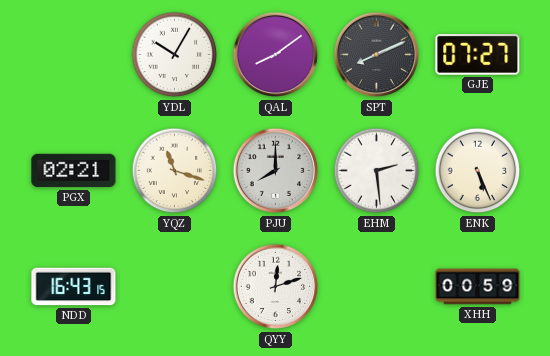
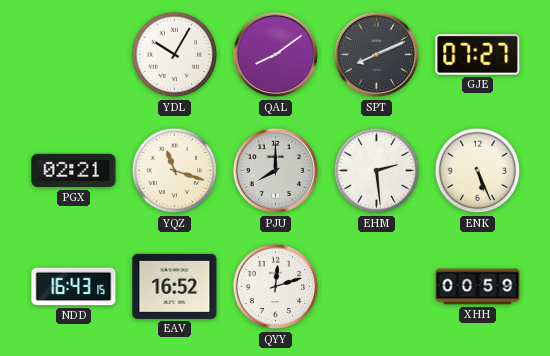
EAV: none -> 16:52
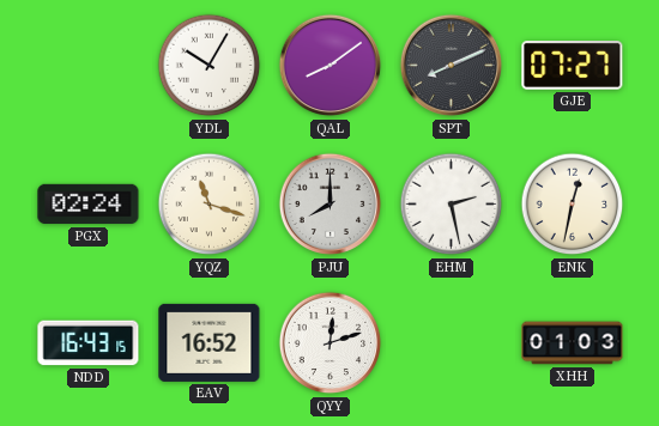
PGX: 02:21 -> 02:24
EHM: 2:29 -> 2:28
ENK: 5:26 -> 12:32
XHH: 00:59 -> 01:03
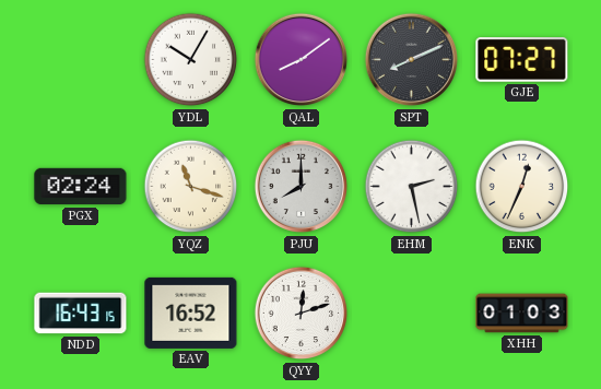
ENK: 12:32 -> 12:34
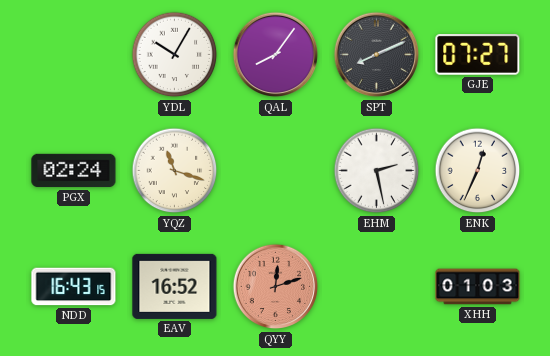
QAL: 8:09 -> 8:06
PJU: 8:00 -> none
QYY dial: white -> salmon
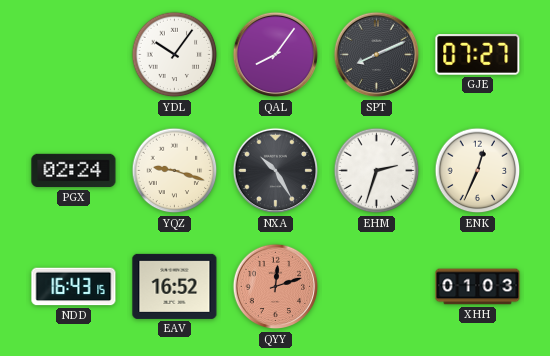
YDL: 10:05 -> 10:06
YQZ: 11:18 -> 9:18
NXA: none -> 10:25
EHM: 2:28 -> 2:33
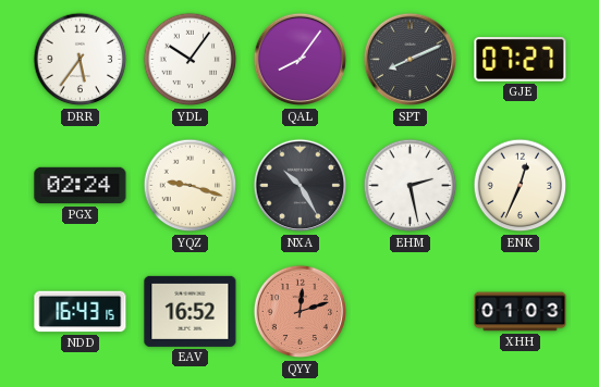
DRR: none -> 5:36
EHM: 2:33 -> 2:28
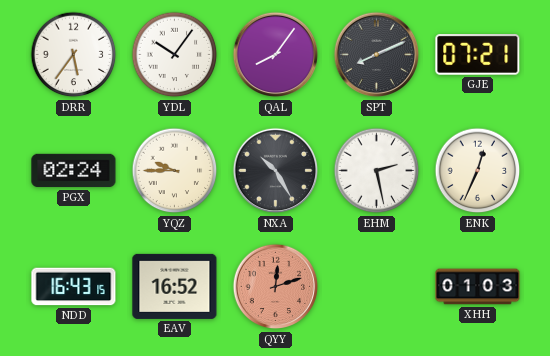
GJE: 07:27 -> 07:21
YQZ: 9:18 -> 9:45
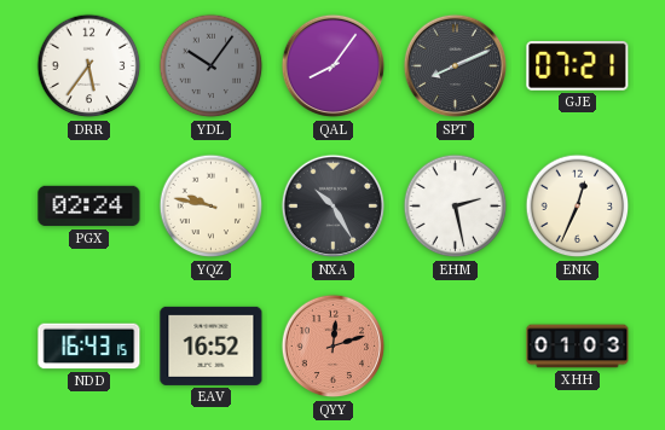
YDL dial: white -> grey
YQZ: 9:45 -> 9:47
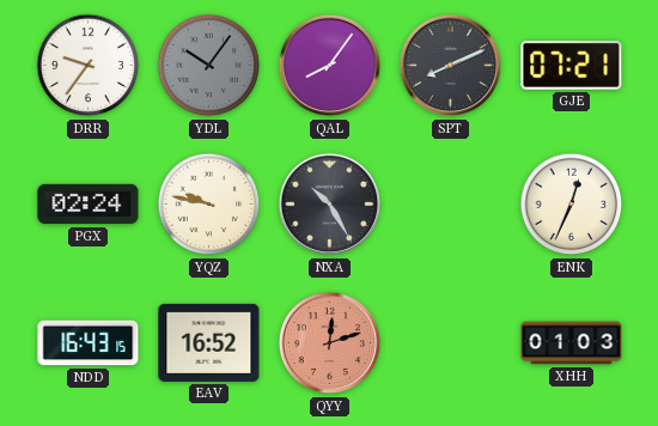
DRR: 5:36 -> 9:36
EHM: 2:28 -> none
